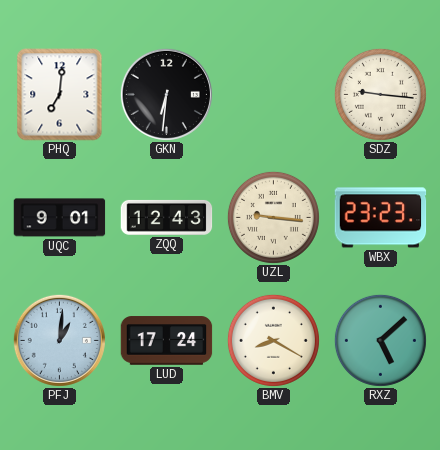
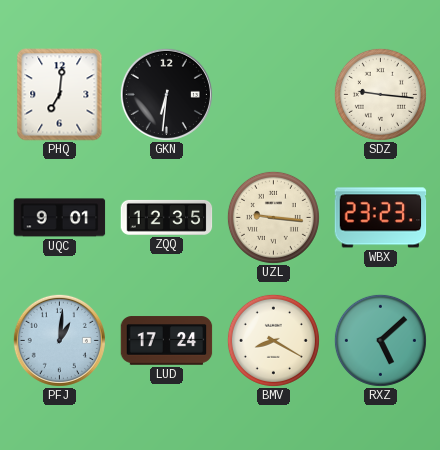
ZQQ: 12:43 -> 12:35
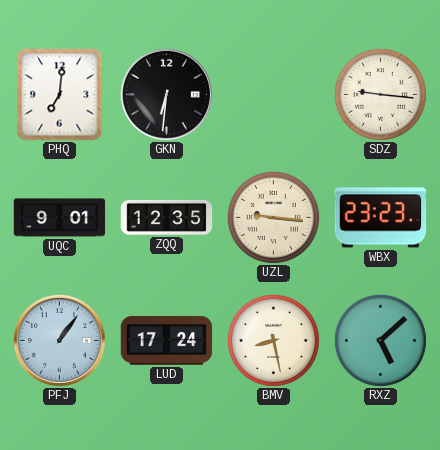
PFJ: 1:01 -> 1:06
BMV: 8:20 -> 8:28
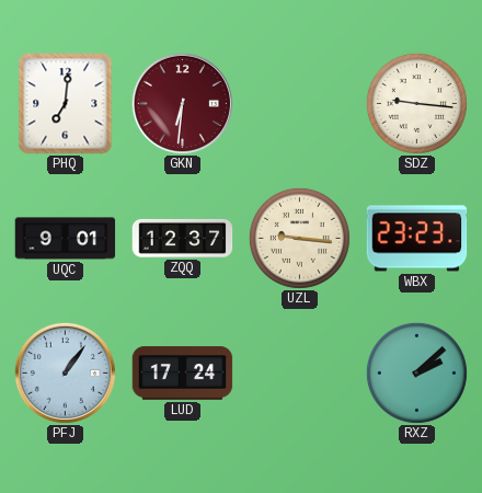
GKN dial: black -> burgundy
ZQQ: 12:35 -> 12:37
BMV: 8:28 -> none
RXZ: 5:08 -> 2:08
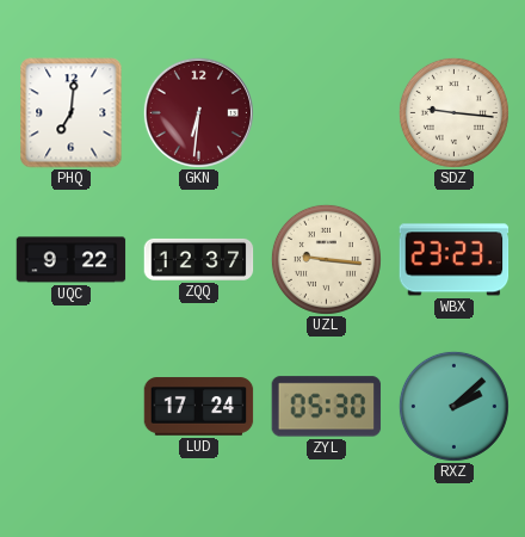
UQC: 9:01 -> 9:22
PFJ: 1:06 -> none
ZYL: none -> 05:30
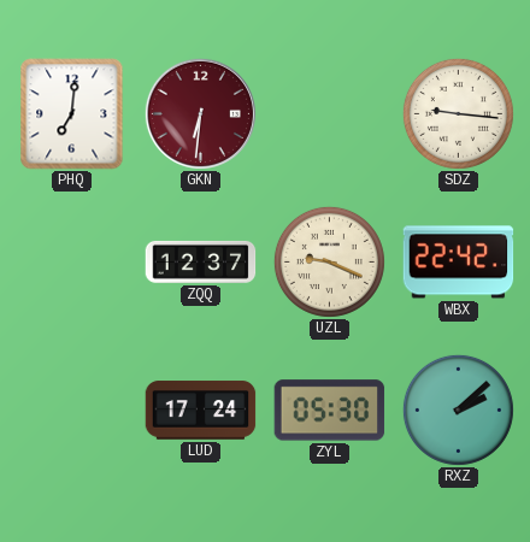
UQC: 9:22 -> none
UZL: 9:16 -> 9:19
WBX: 23:23 -> 22:42
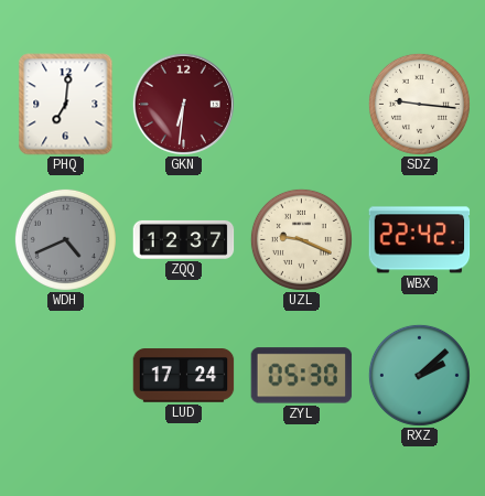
WDH: none -> 4:41
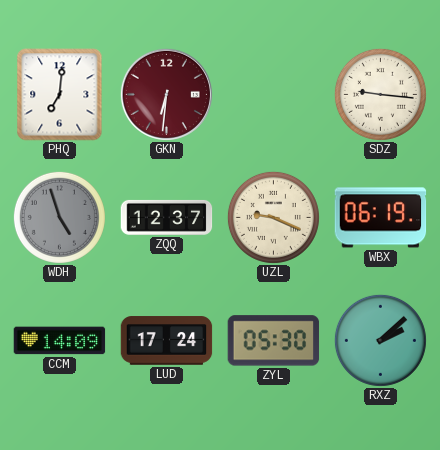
WDH: 4:41 -> 4:57
WBX: 22:42 -> 06:19
CCM: none -> 14:09
